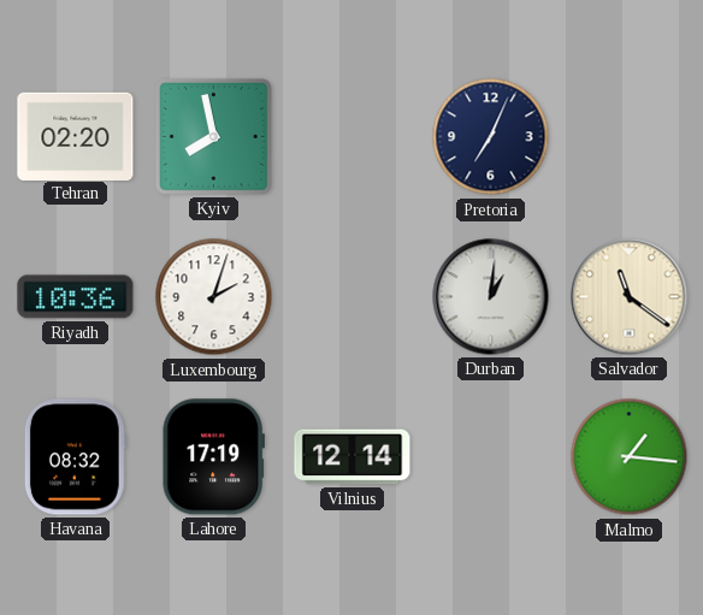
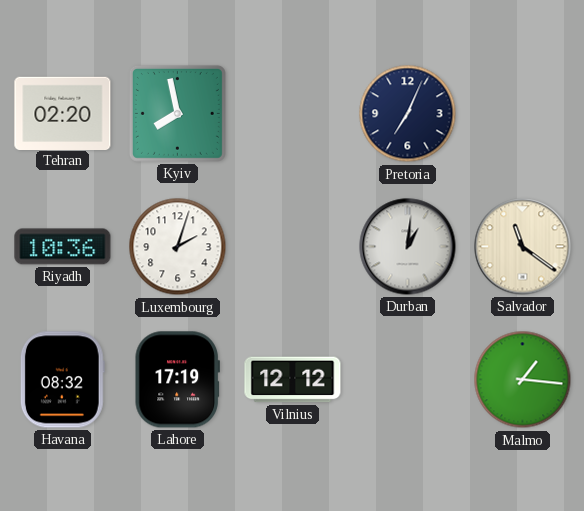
Vilnius: 12:14 -> 12:12
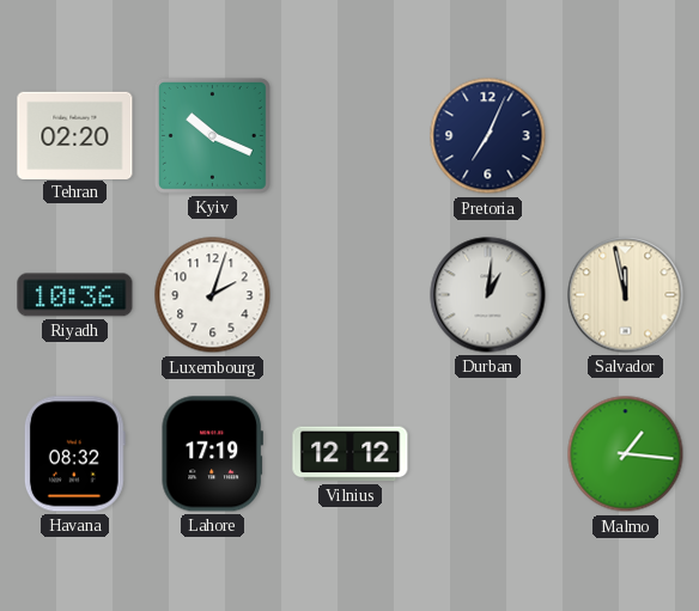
Kyiv: 7:58 -> 10:19
Salvador: 11:21 -> 11:58
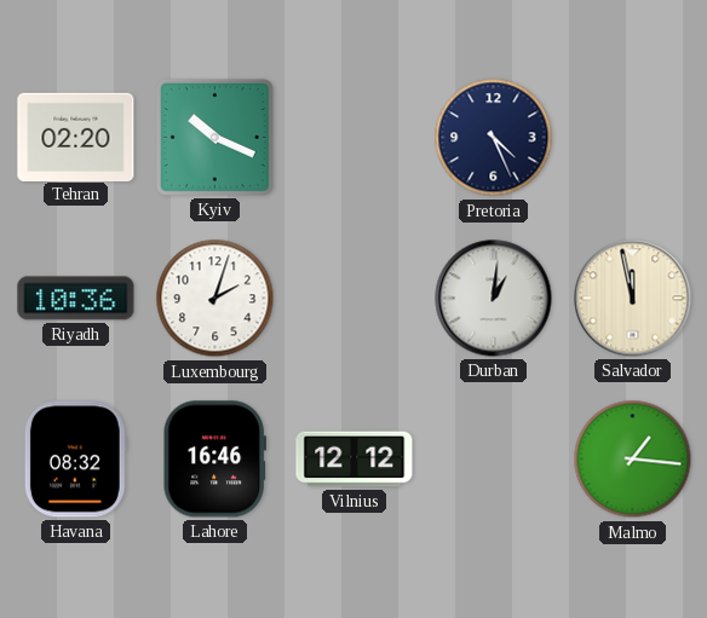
Pretoria: 7:04 -> 4:26
Lahore: 17:19 -> 16:46
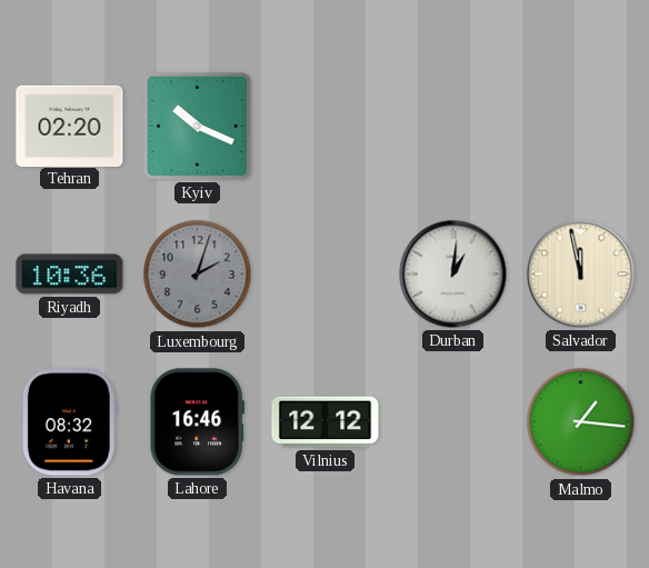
Pretoria: 4:26 -> none
Luxembourg dial: white -> grey
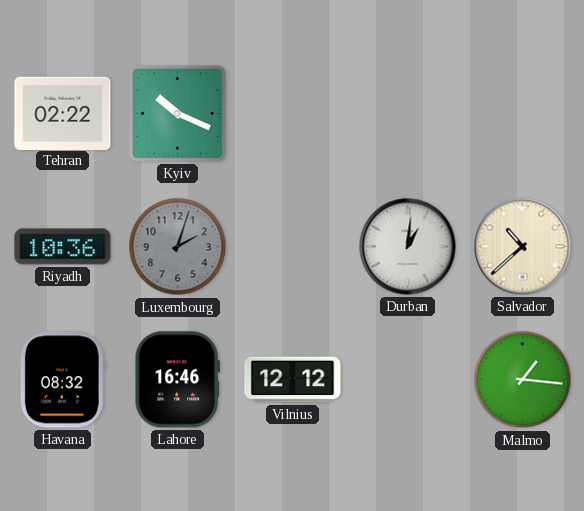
Tehran: 02:20 -> 02:22
Salvador: 11:58 -> 10:38
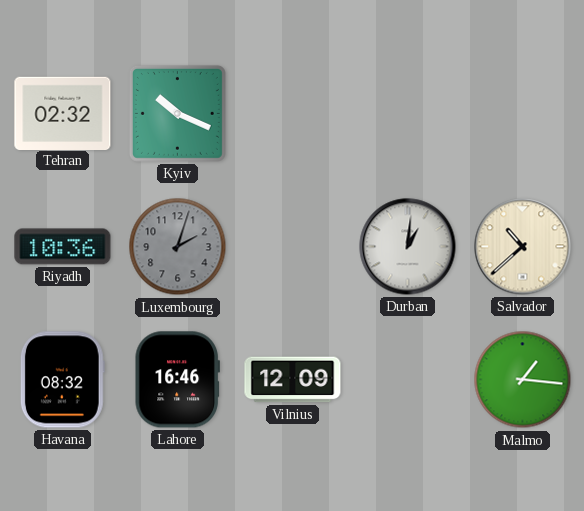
Tehran: 02:22 -> 02:32
Vilnius: 12:12 -> 12:09
